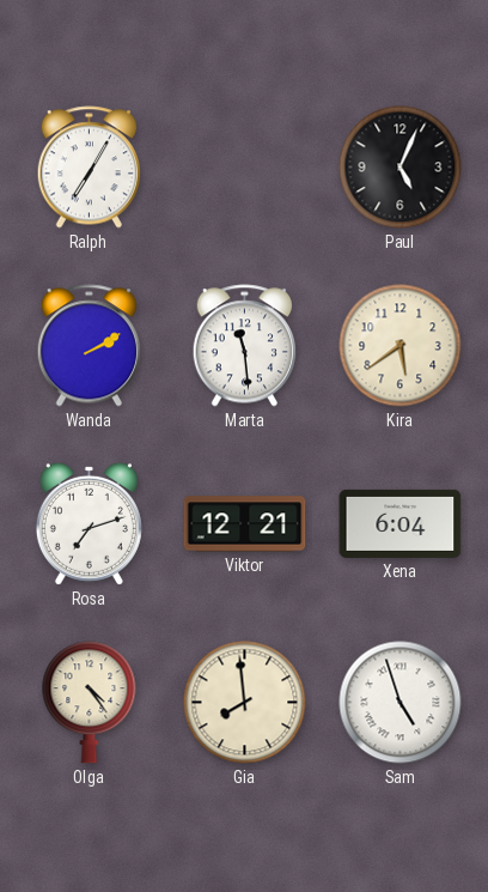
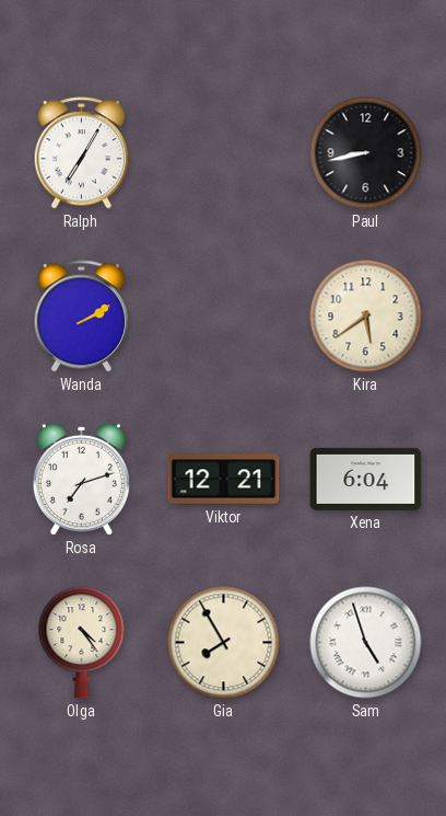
Paul: 5:04 -> 8:43
Marta: 11:29 -> none
Gia: 7:59 -> 7:55
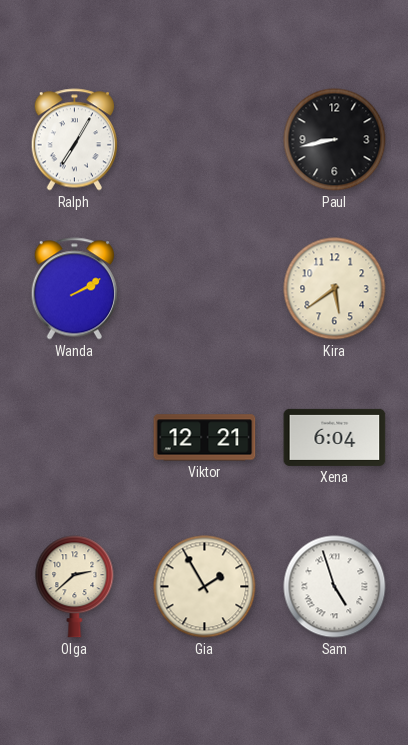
Rosa: 7:12 -> none
Olga: 4:24 -> 2:38
Gia: 7:55 -> 1:55
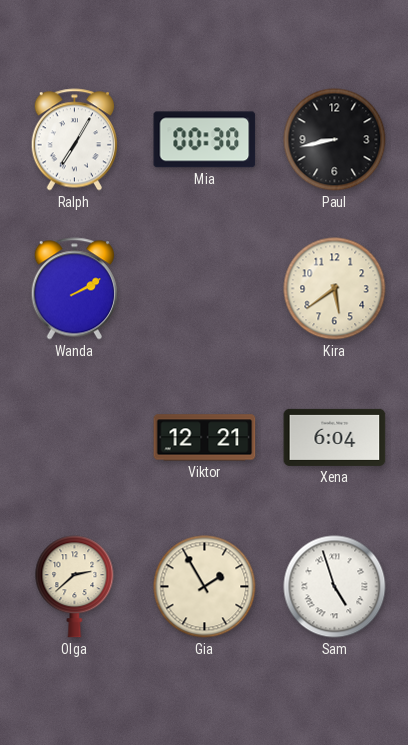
Mia: none -> 00:30
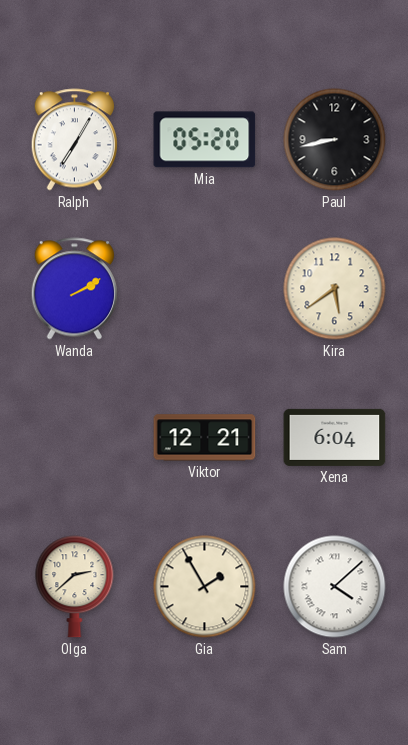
Mia: 00:30 -> 05:20
Sam: 4:57 -> 4:08
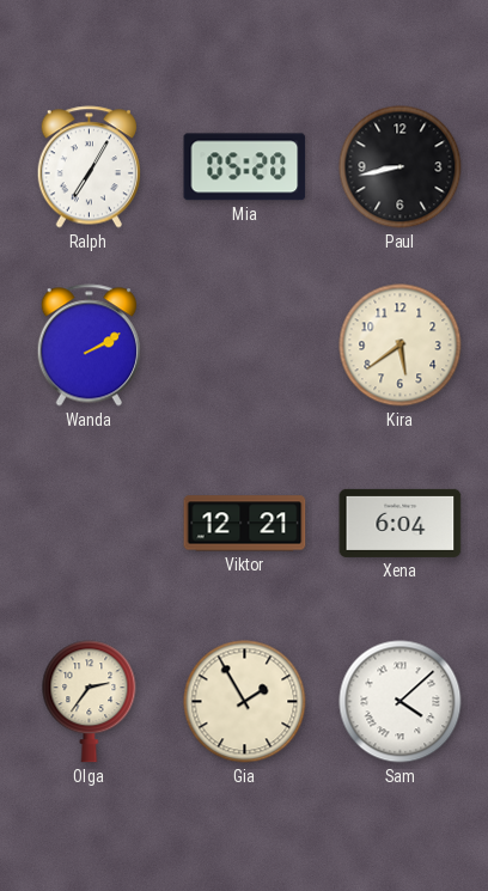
Olga: 2:38 -> 2:36
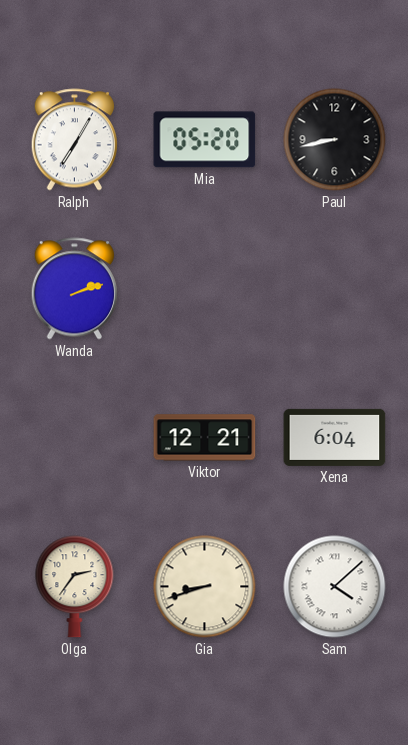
Wanda: 2:10 -> 2:12
Kira: 5:39 -> none
Gia: 1:55 -> 8:42
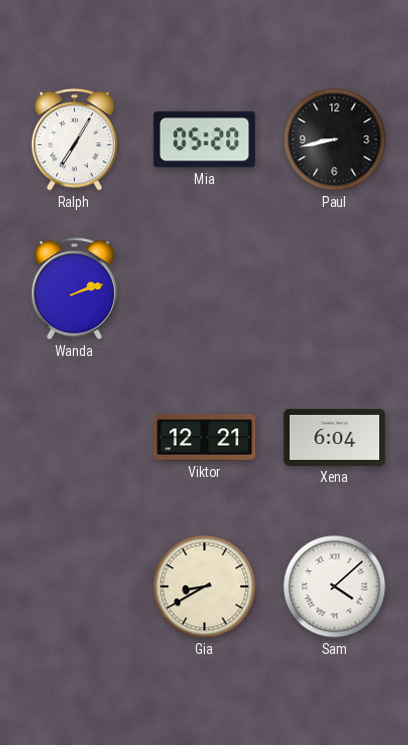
Olga: 2:36 -> none
Gia: 8:42 -> 8:40
